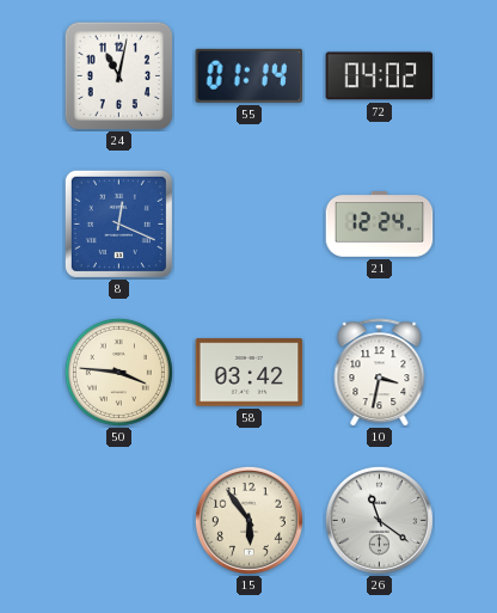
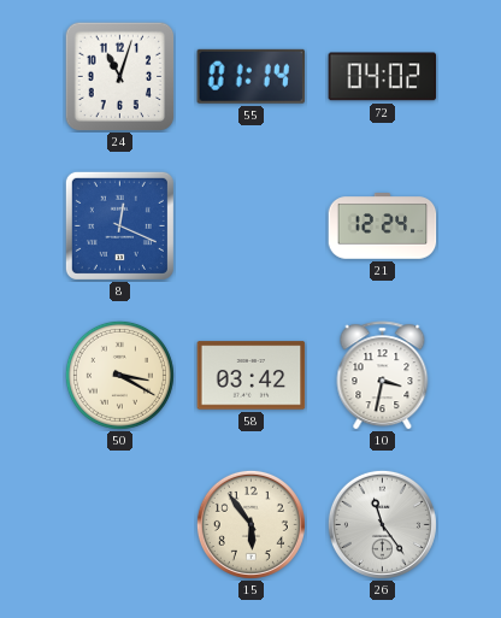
24: 11:02 -> 11:03
50: 3:46 -> 3:20
26: 11:21 -> 11:24
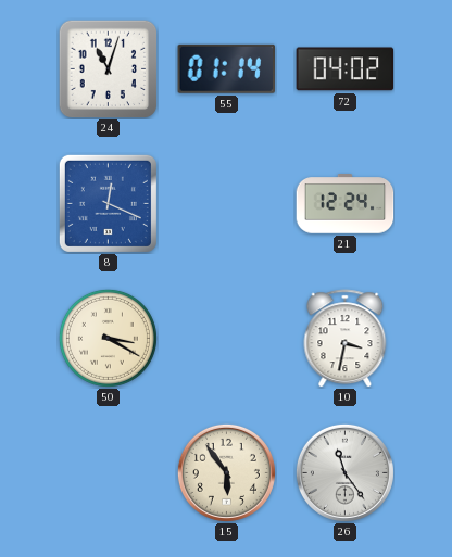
58: 03:42 -> none
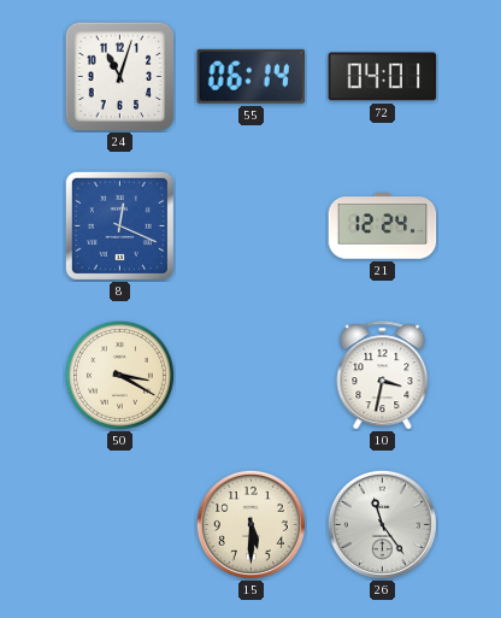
55: 01:14 -> 06:14
72: 04:02 -> 04:01
15: 5:54 -> 5:30
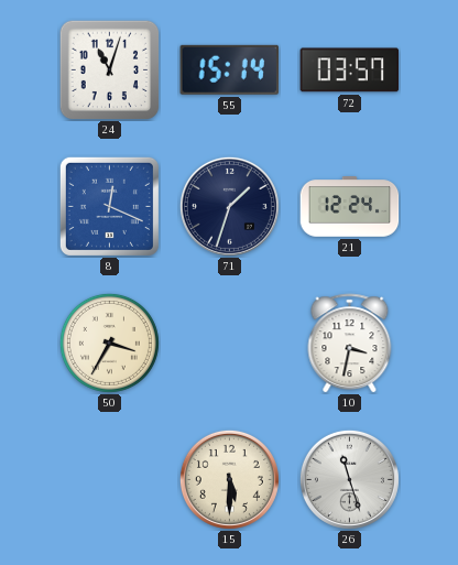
55: 06:14 -> 15:14
72: 04:01 -> 03:57
71: none -> 1:33
50: 3:20 -> 3:35
26: 11:24 -> 11:27
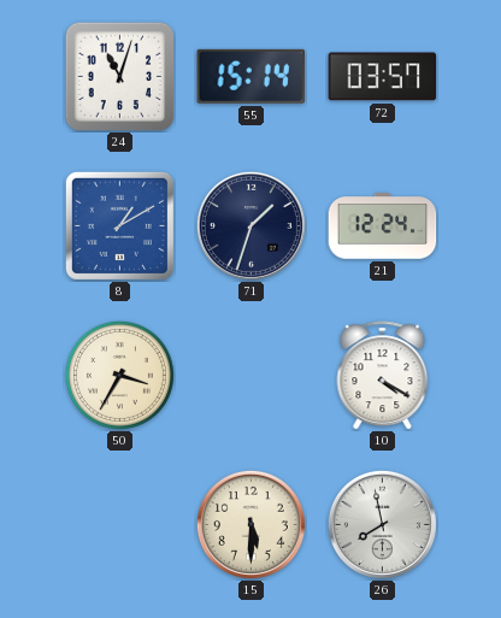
8: 12:19 -> 1:10
10: 3:32 -> 4:20
26: 11:27 -> 7:58
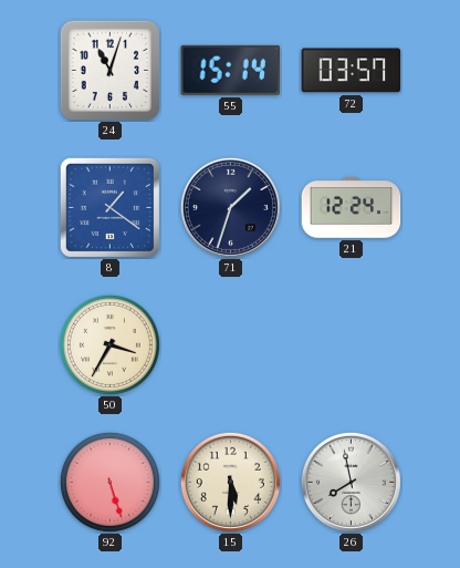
8: 1:10 -> 1:21
10: 4:20 -> none
92: none -> 5:27
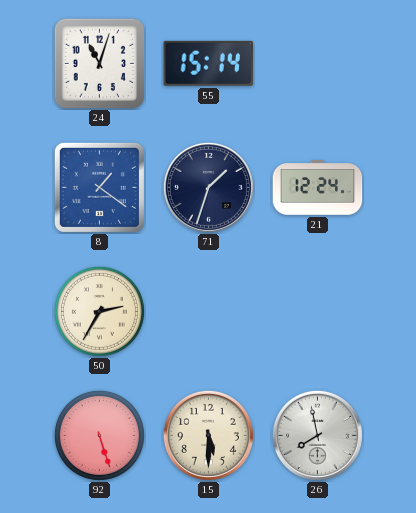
72: 03:57 -> none
50: 3:35 -> 2:35
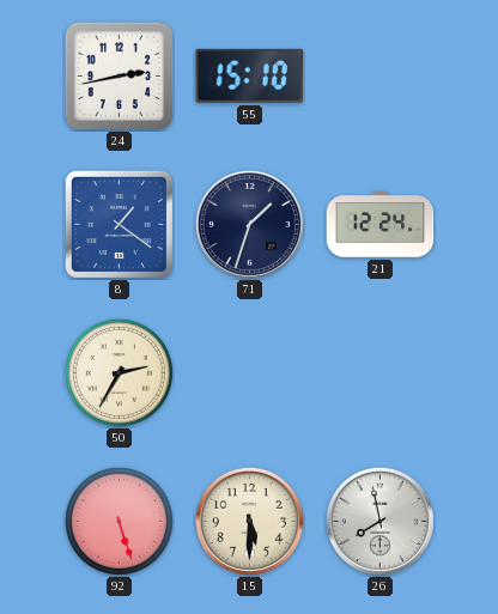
24: 11:03 -> 2:43
55: 15:14 -> 15:10
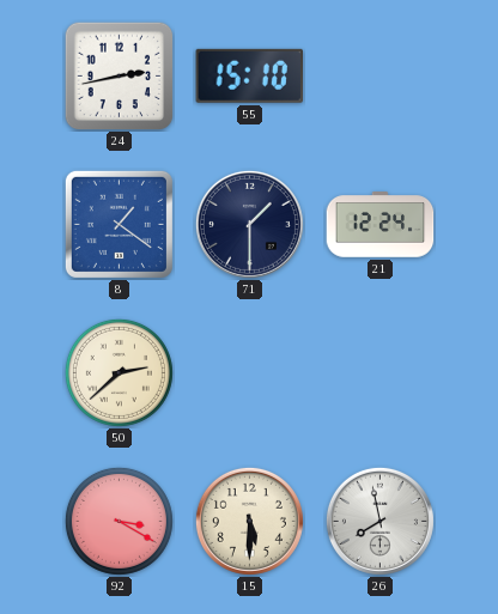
71: 1:33 -> 1:30
50: 2:35 -> 2:38
92: 5:27 -> 3:20
